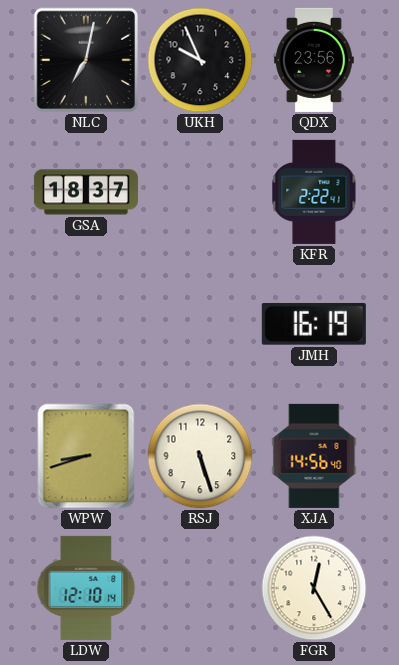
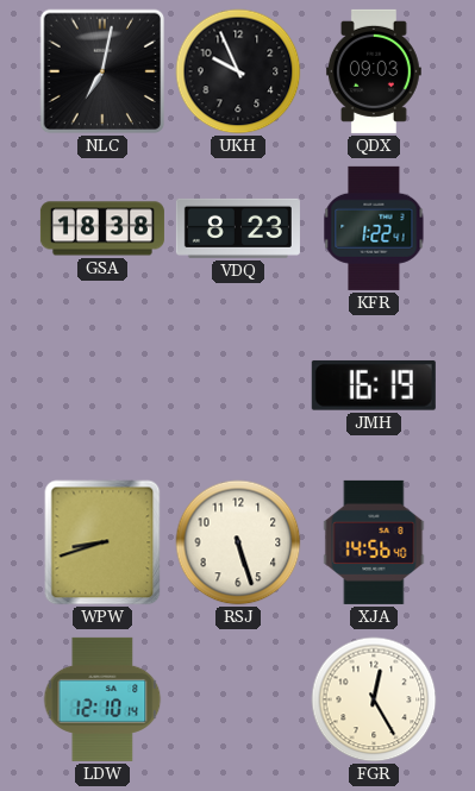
QDX: 23:56 -> 09:03
GSA: 18:37 -> 18:38
VDQ: none -> 8:23
KFR: 2:22 -> 1:22
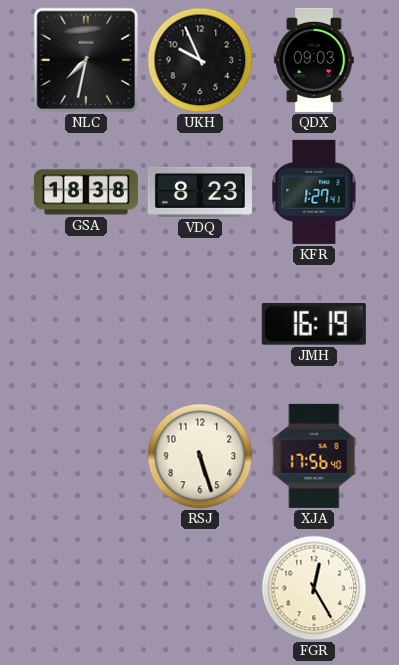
NLC: 7:02 -> 7:32
KFR: 1:22 -> 1:27
WPW: 8:42 -> none
XJA: 14:56 -> 17:56
LDW: 12:10 -> none
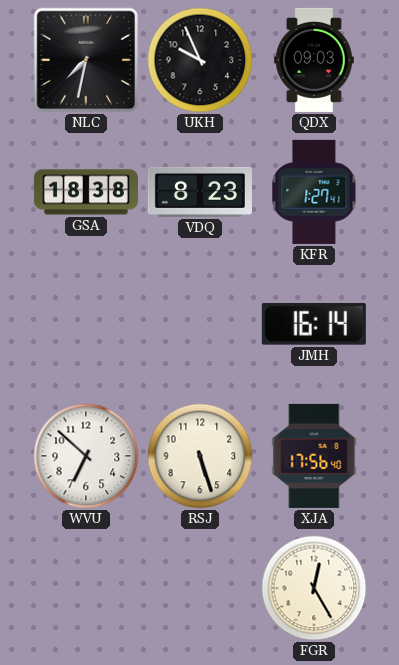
JMH: 16:19 -> 16:14
WVU: none -> 6:52
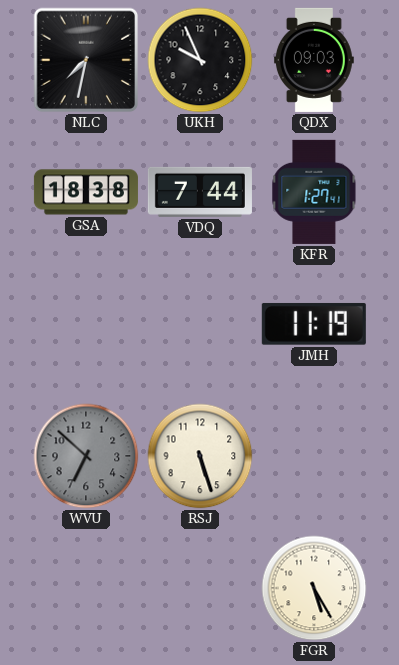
VDQ: 8:23 -> 7:44
JMH: 16:14 -> 11:19
WVU dial: white -> grey
XJA: 17:56 -> none
FGR: 12:25 -> 5:25
